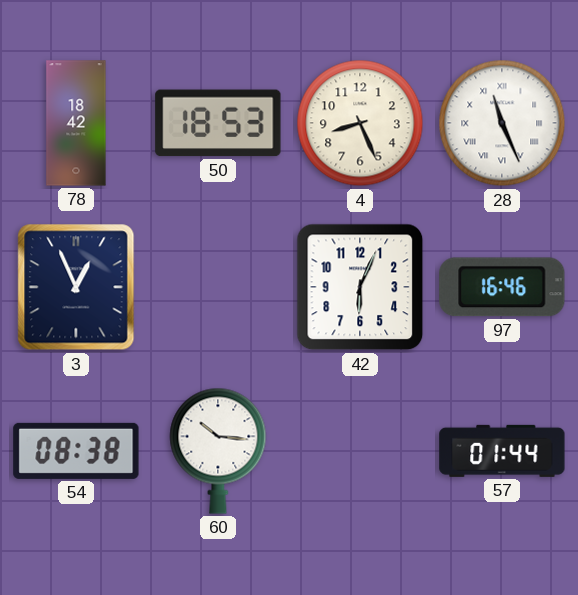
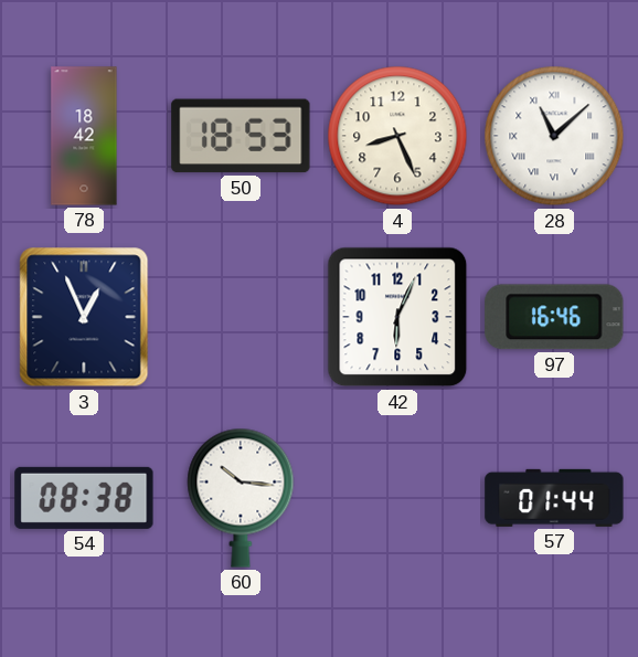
28: 11:26 -> 11:08
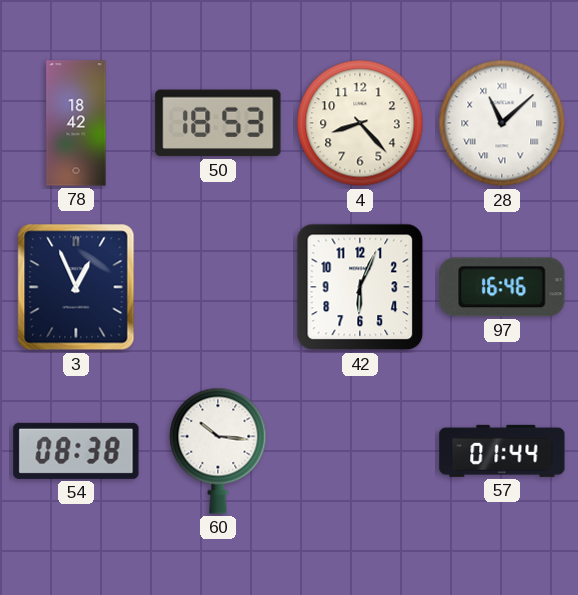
4: 8:26 -> 8:23
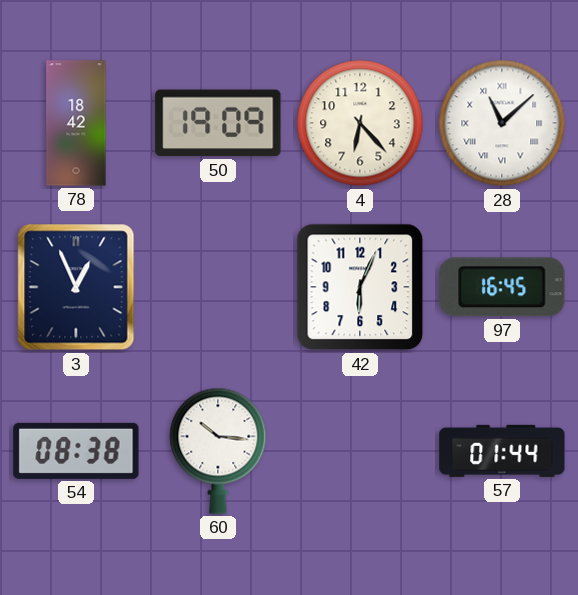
50: 18:53 -> 19:09
4: 8:23 -> 6:23
97: 16:46 -> 16:45
